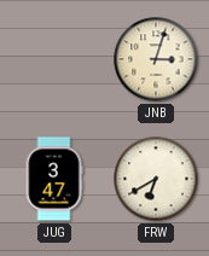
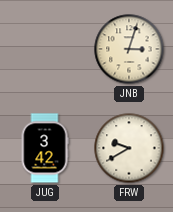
JUG: 3:47 -> 3:42
FRW: 6:40 -> 9:40
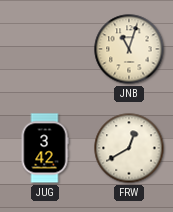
JNB: 3:03 -> 11:03
FRW: 9:40 -> 12:40
